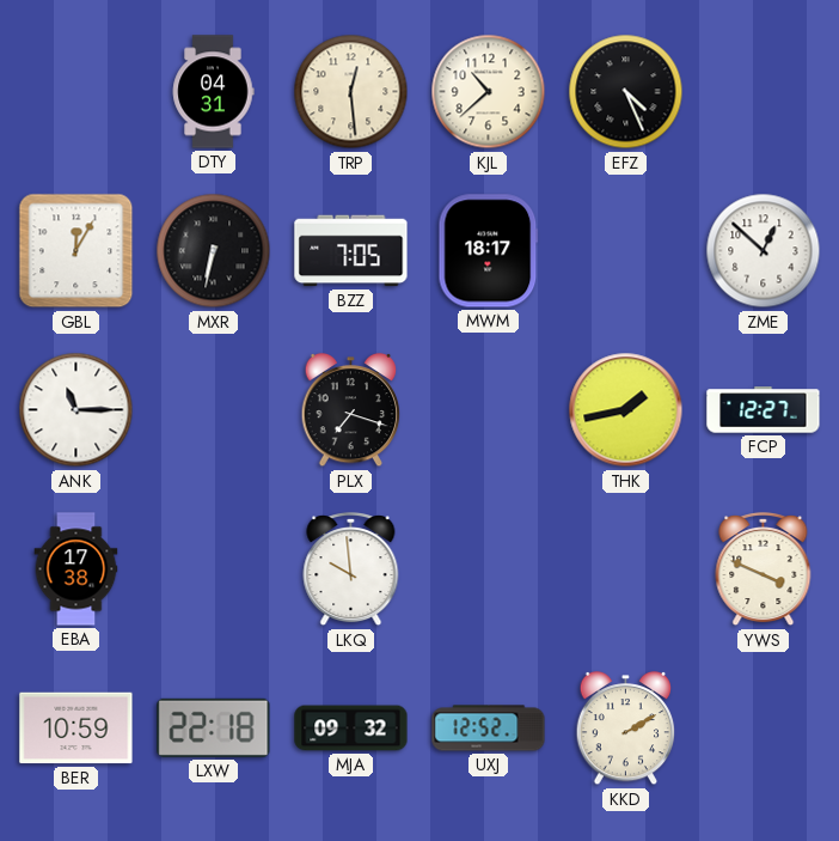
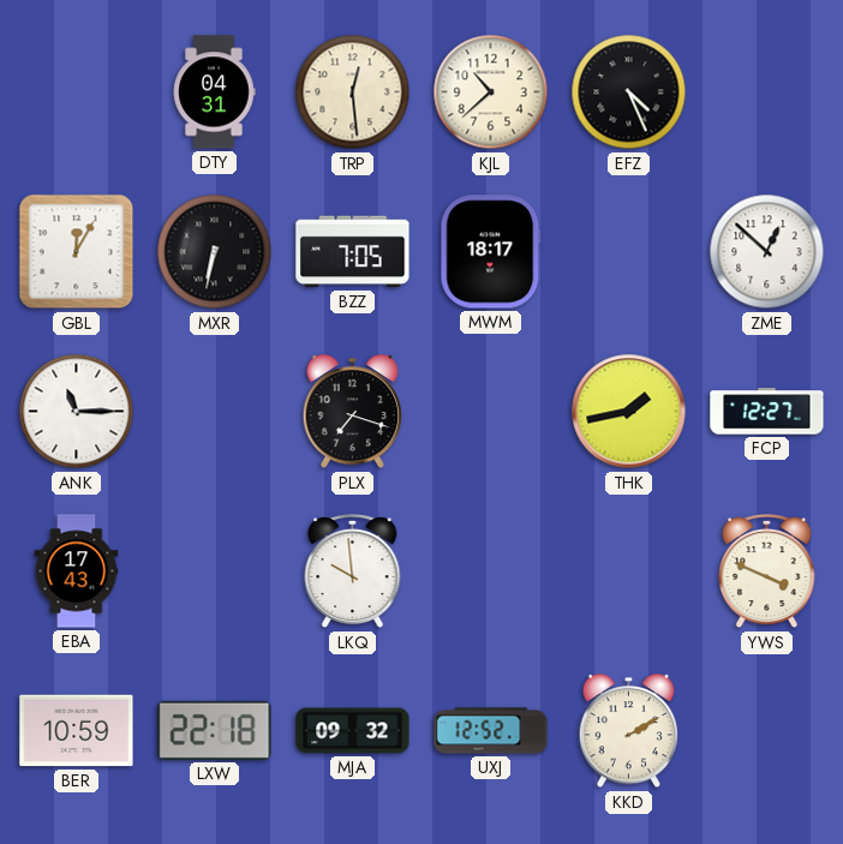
EBA: 17:38 -> 17:43
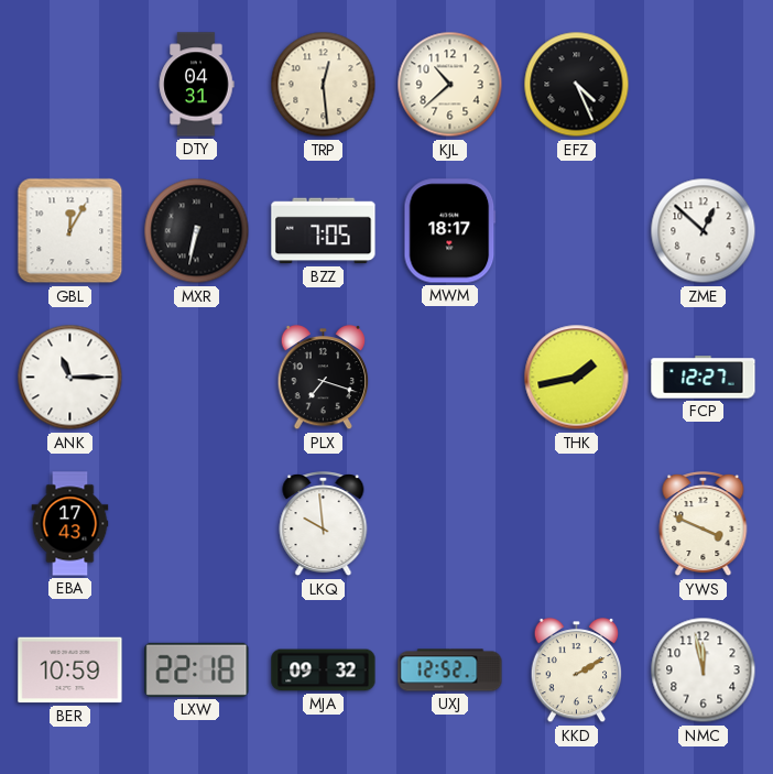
NMC: none -> 11:58
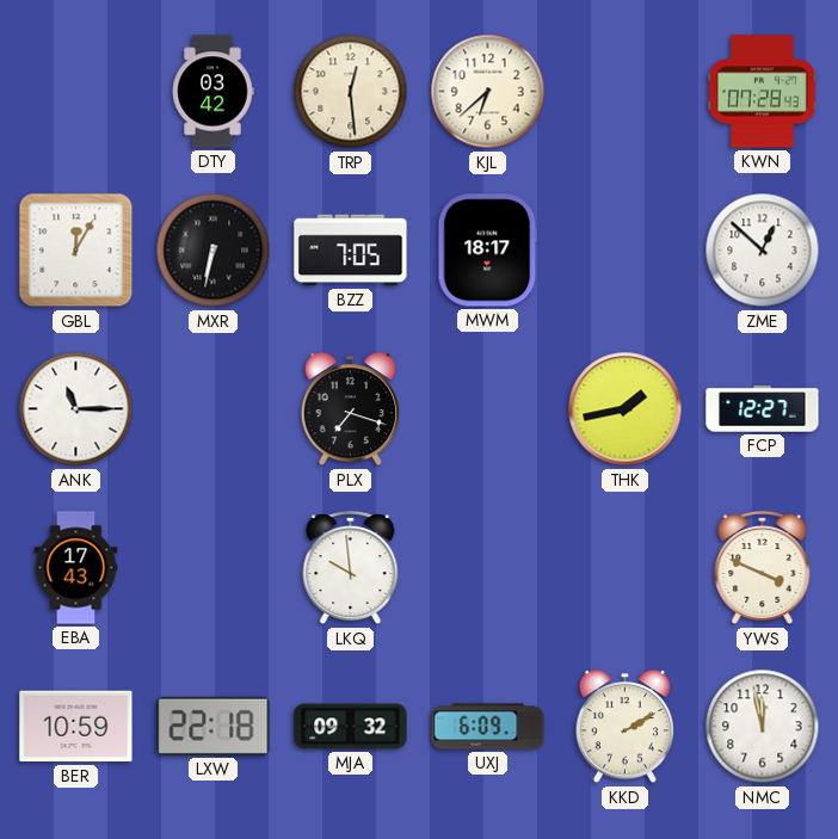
DTY: 04:31 -> 03:42
KJL: 10:38 -> 6:38
EFZ: 4:26 -> none
KWN: none -> 07:28
UXJ: 12:52 -> 6:09
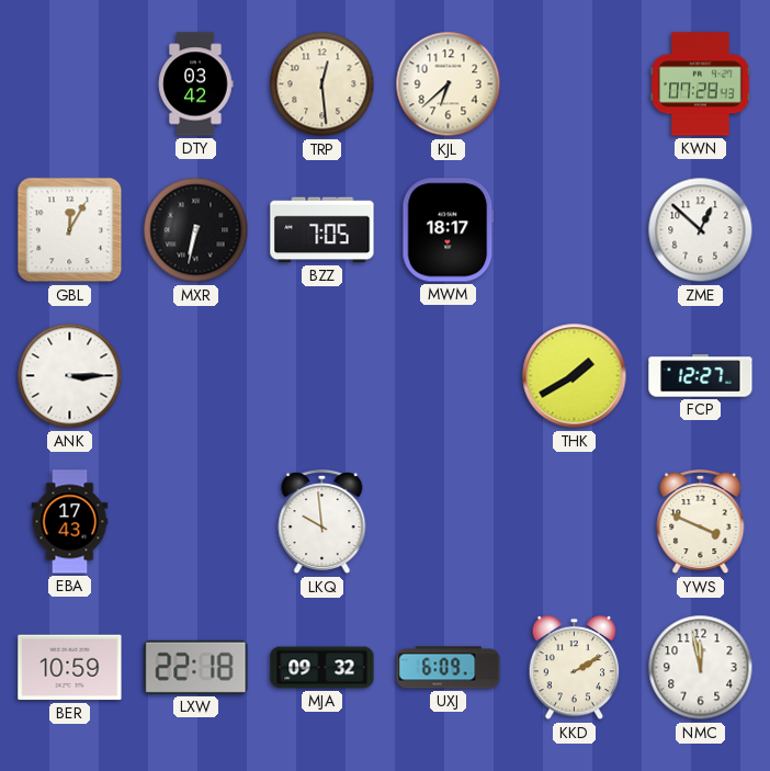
ANK: 11:15 -> 3:15
PLX: 7:18 -> none
THK: 1:43 -> 1:40
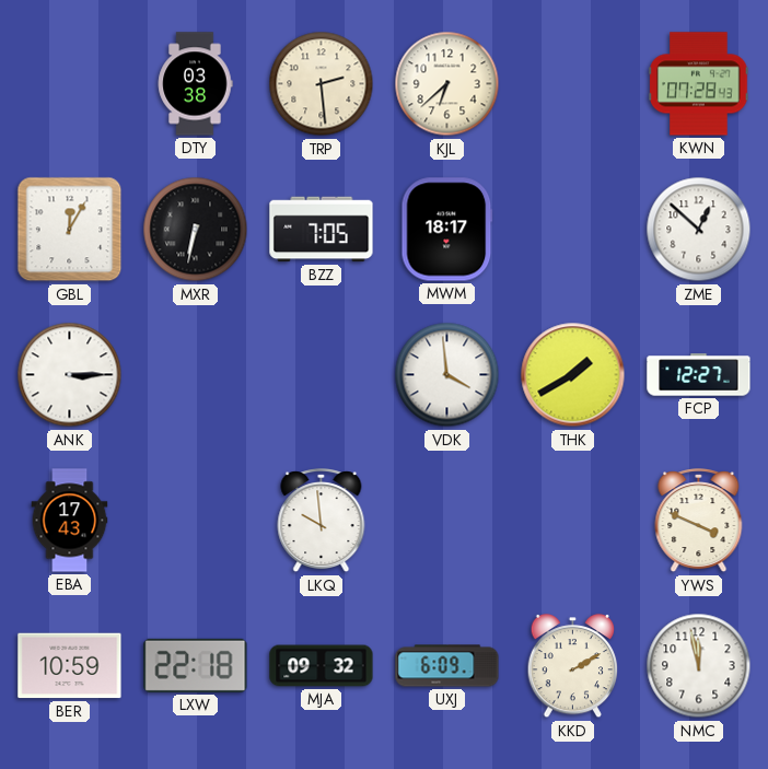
DTY: 03:42 -> 03:38
TRP: 12:29 -> 2:29
VDK: none -> 3:59
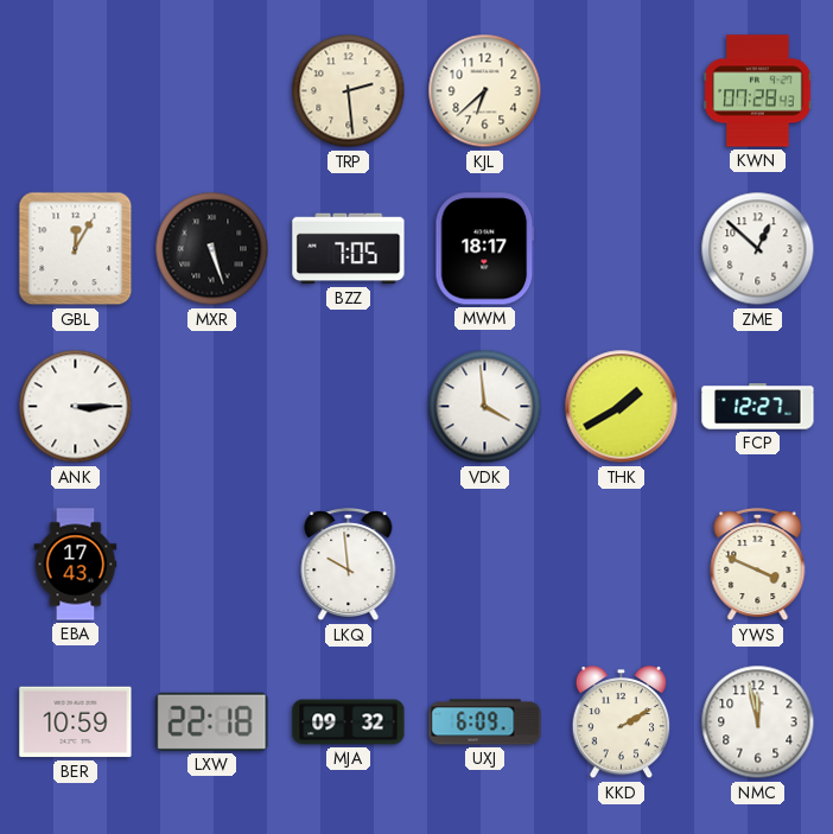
DTY: 03:38 -> none
MXR: 6:32 -> 5:27
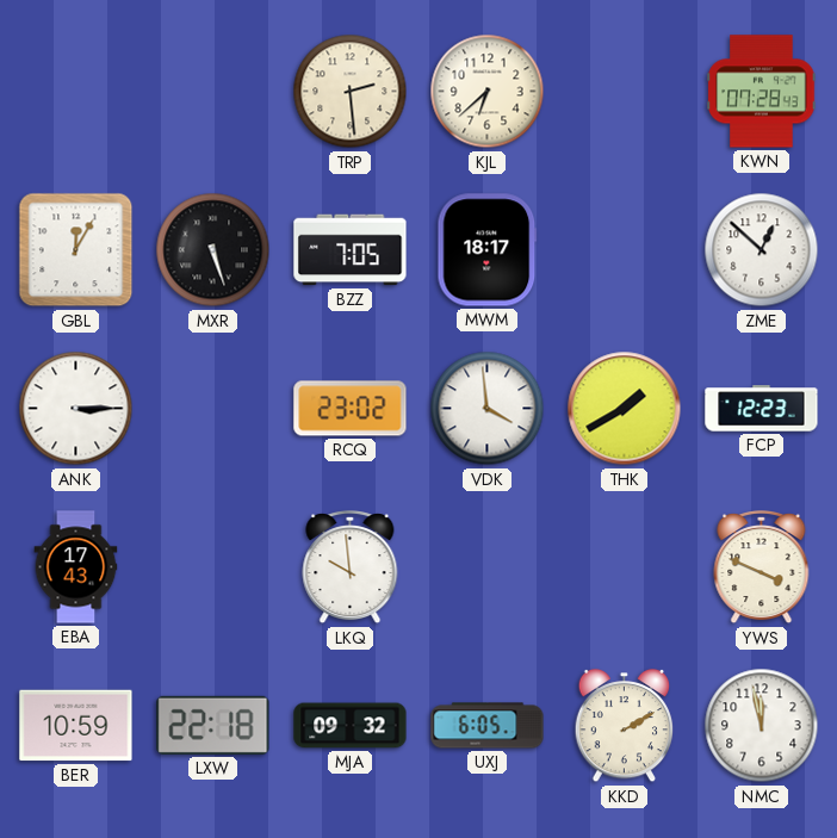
RCQ: none -> 23:02
FCP: 12:27 -> 12:23
UXJ: 6:09 -> 6:05
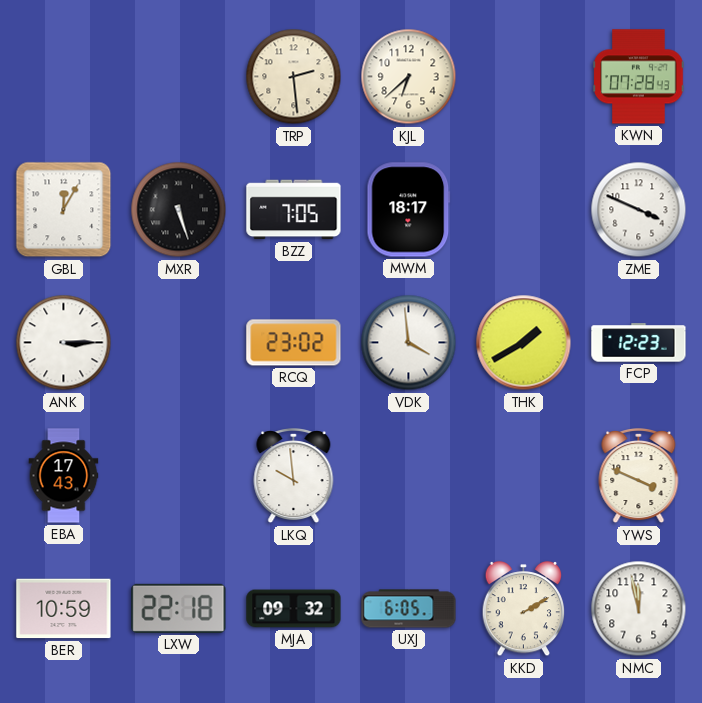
ZME: 12:52 -> 3:49
